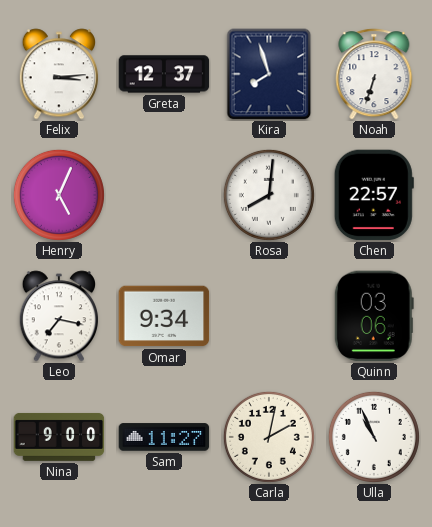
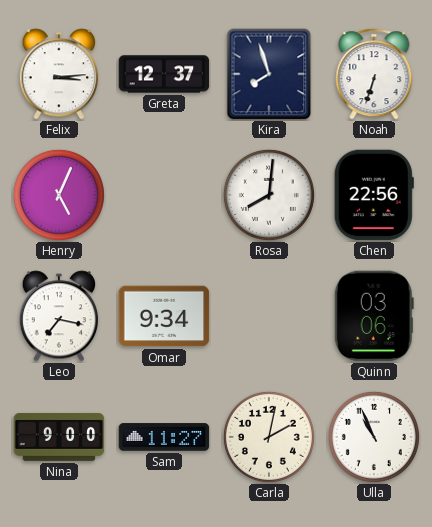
Chen: 22:57 -> 22:56
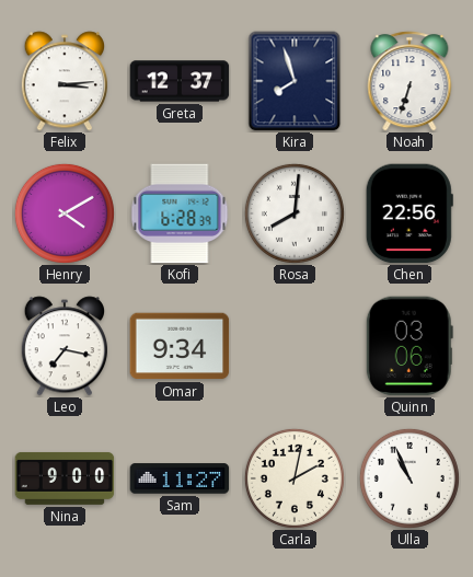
Henry: 5:04 -> 4:10
Kofi: none -> 6:28
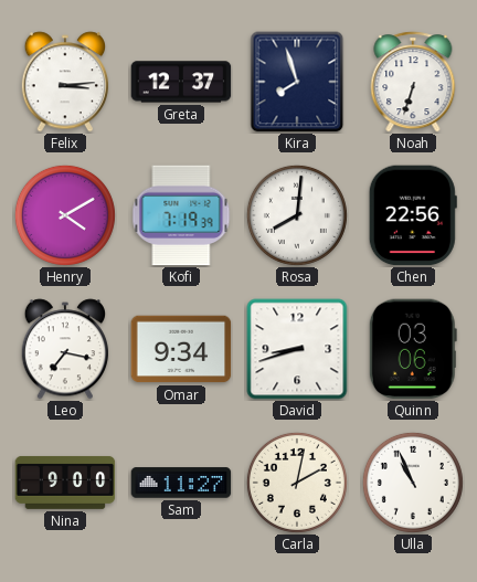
Kofi: 6:28 -> 7:19
David: none -> 8:42
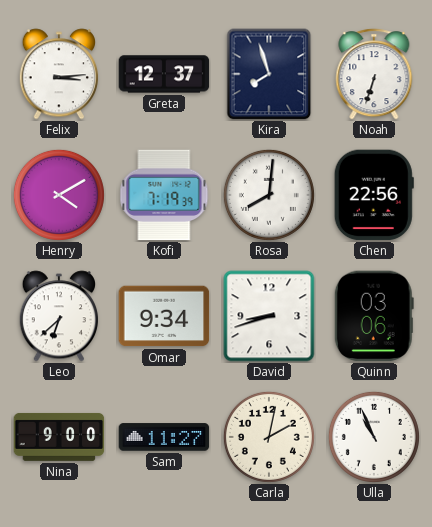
Leo: 7:17 -> 6:38
